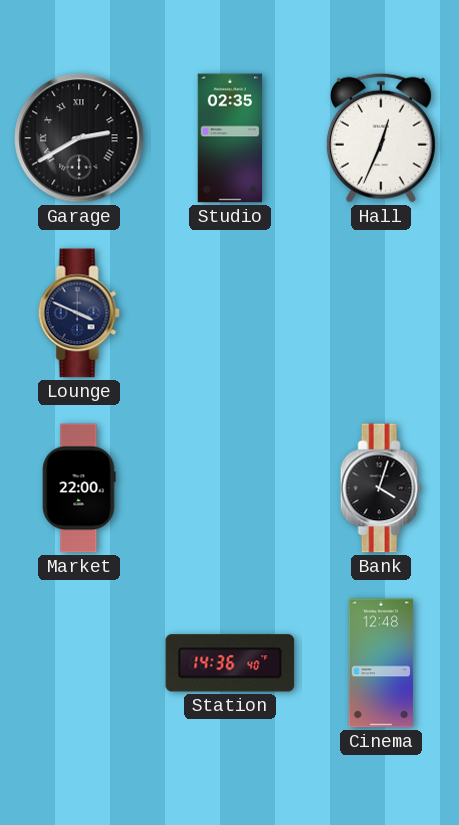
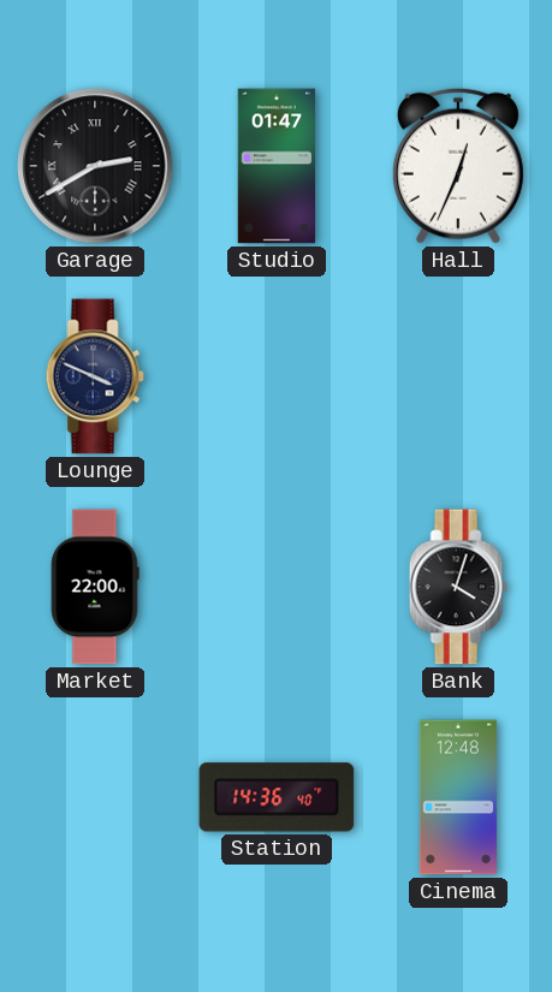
Studio: 02:35 -> 01:47
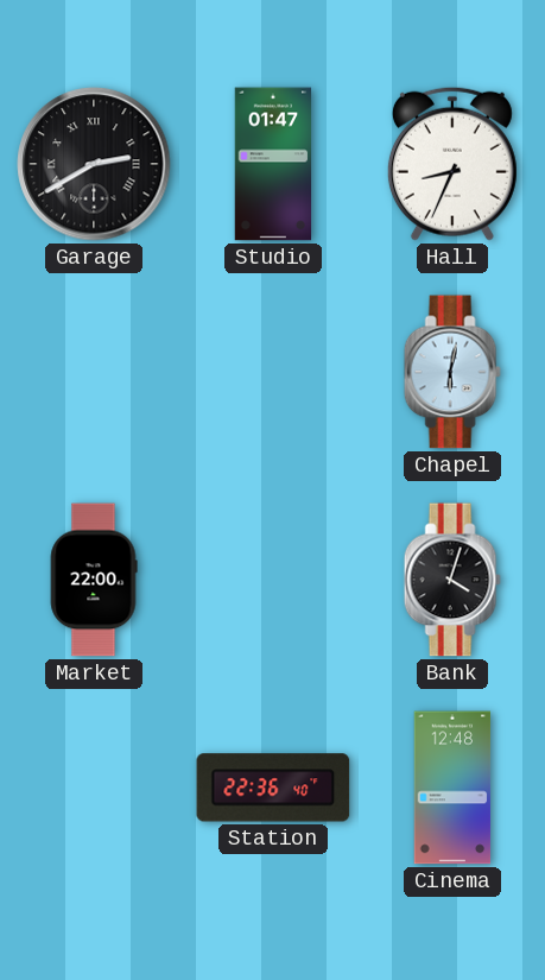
Hall: 12:34 -> 8:34
Lounge: 3:49 -> none
Chapel: none -> 6:02
Station: 14:36 -> 22:36
